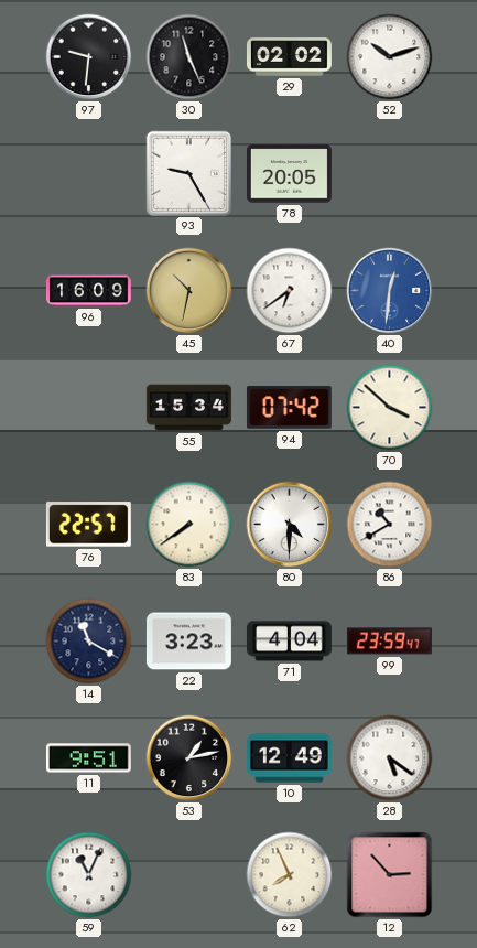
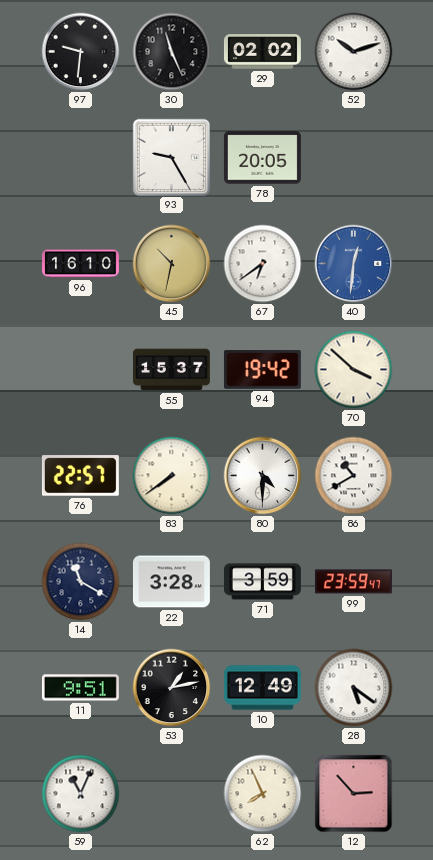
96: 16:09 -> 16:10
55: 15:34 -> 15:37
94: 07:42 -> 19:42
22: 3:23 -> 3:28
71: 4:04 -> 3:59
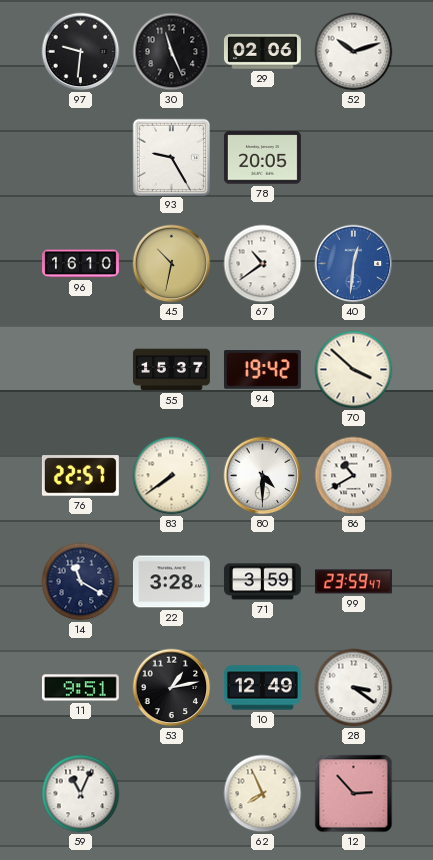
29: 02:02 -> 02:06
67: 6:39 -> 10:39
28: 5:21 -> 3:21
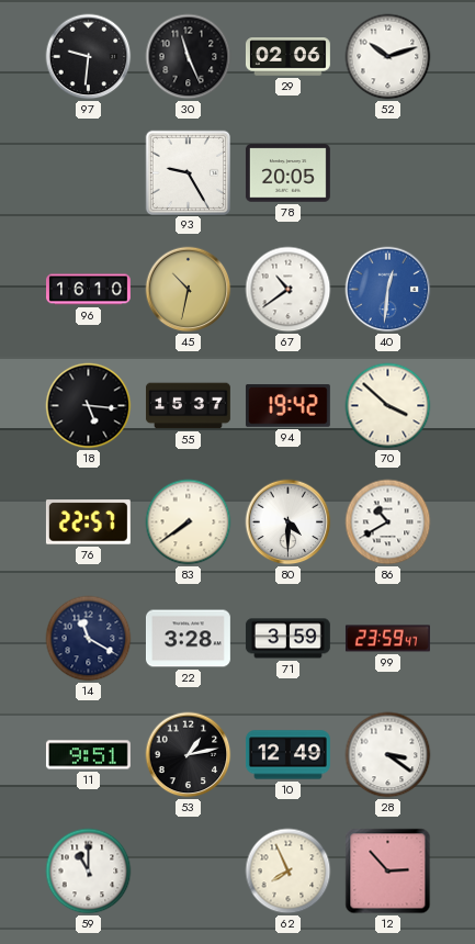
18: none -> 5:16
59: 11:04 -> 11:00
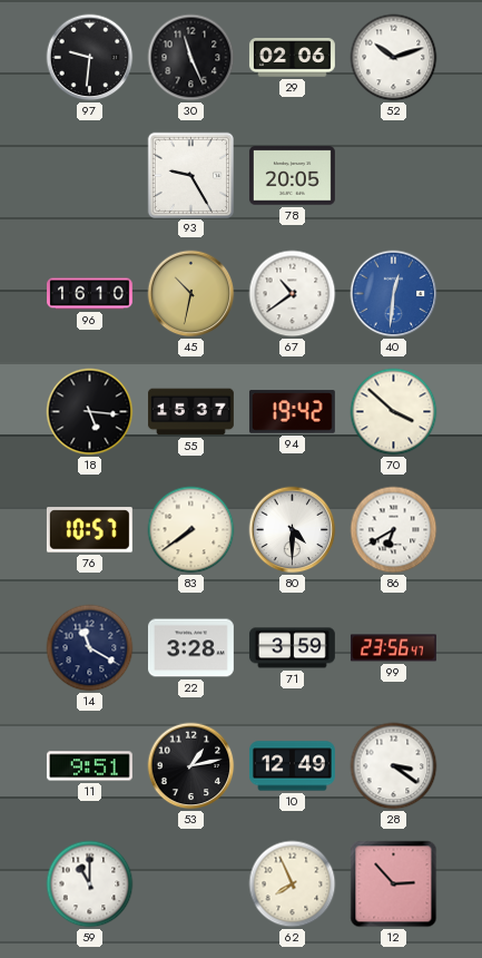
76: 22:57 -> 10:57
86: 10:40 -> 6:40
99: 23:59 -> 23:56
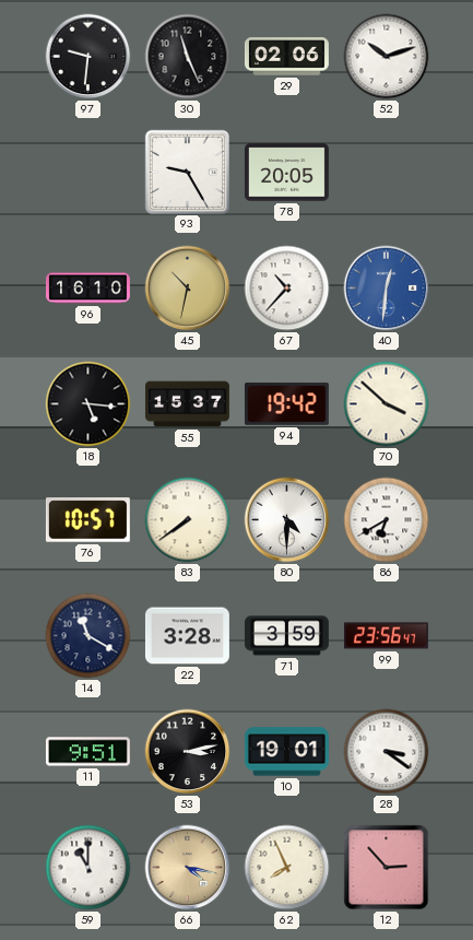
67: 10:39 -> 10:37
53: 1:13 -> 3:13
10: 12:49 -> 19:01
66: none -> 4:17
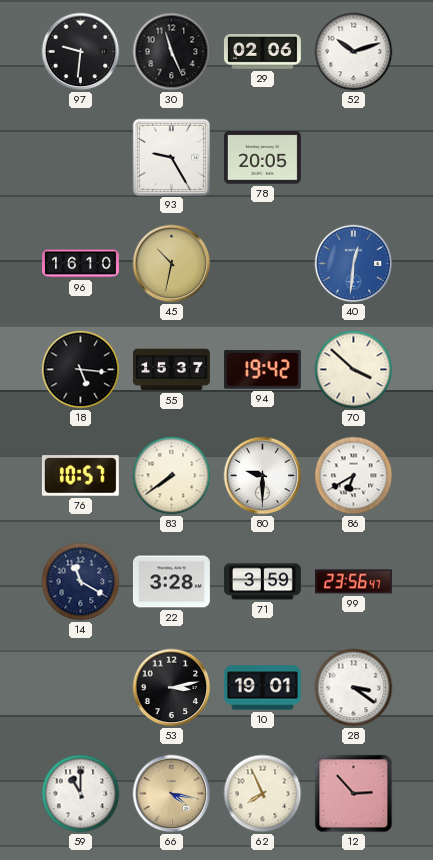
67: 10:37 -> none
80: 4:30 -> 9:30
11: 9:51 -> none
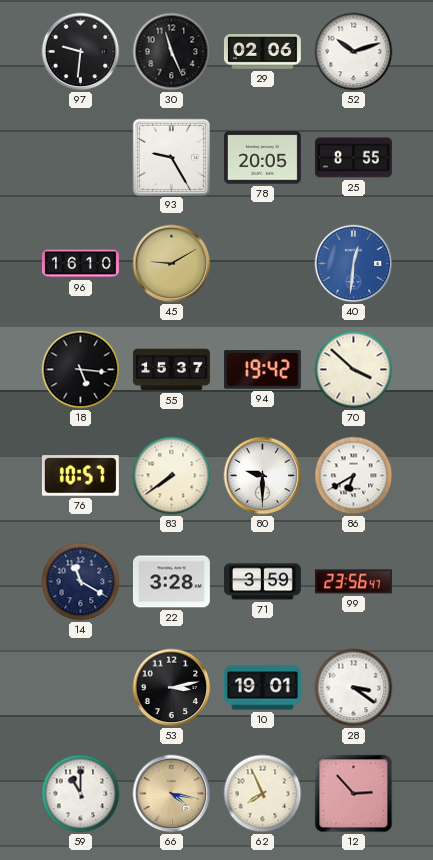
25: none -> 8:55
45: 10:32 -> 9:10
